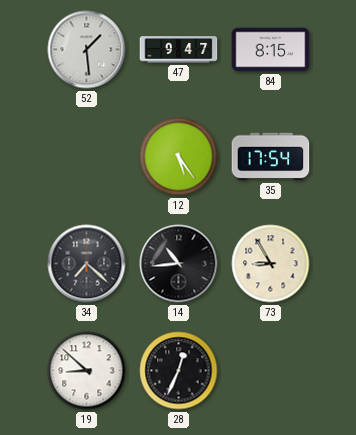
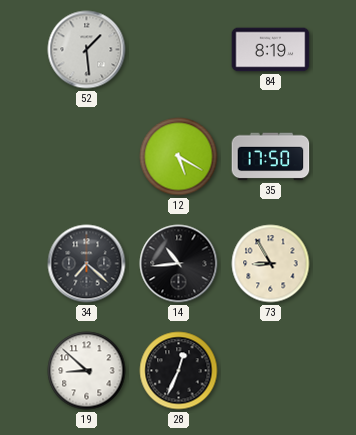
47: 9:47 -> none
84: 8:15 -> 8:19
12: 5:24 -> 5:20
35: 17:54 -> 17:50
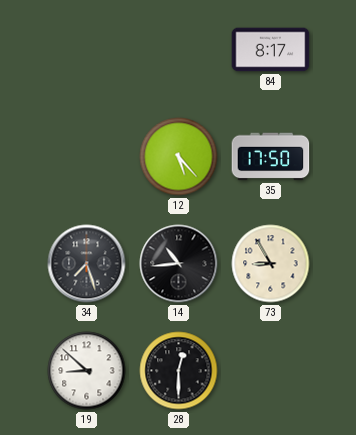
52: 1:29 -> none
84: 8:19 -> 8:17
12: 5:20 -> 5:23
34: 7:22 -> 7:27
28: 12:34 -> 12:30
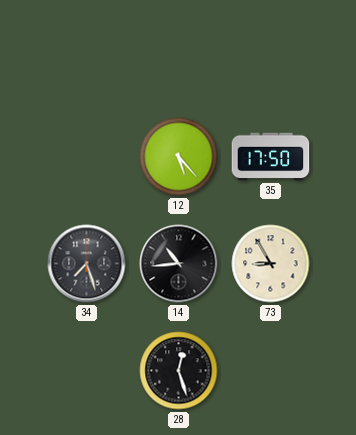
84: 8:17 -> none
19: 8:52 -> none
28: 12:30 -> 12:27
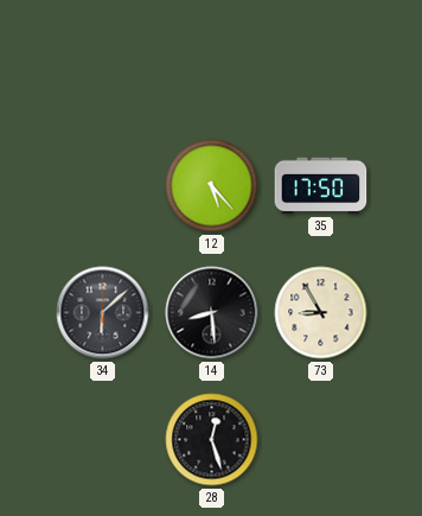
34: 7:27 -> 6:08
14: 10:44 -> 8:29
